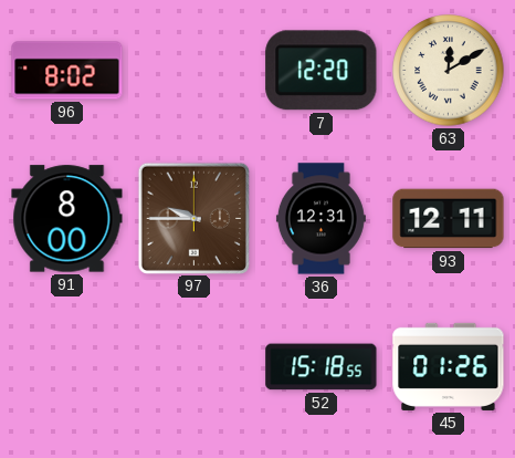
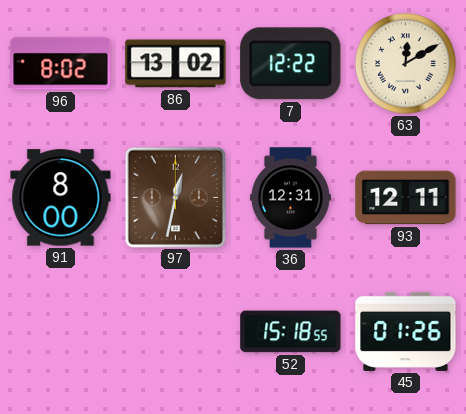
86: none -> 13:02
7: 12:20 -> 12:22
97: 9:45 -> 12:32
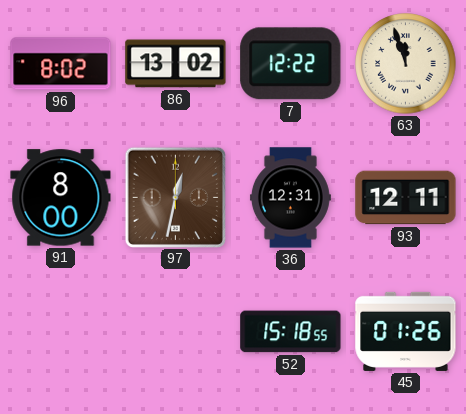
63: 12:10 -> 11:57
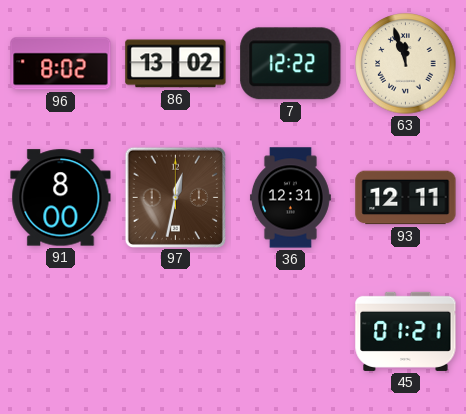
52: 15:18 -> none
45: 01:26 -> 01:21
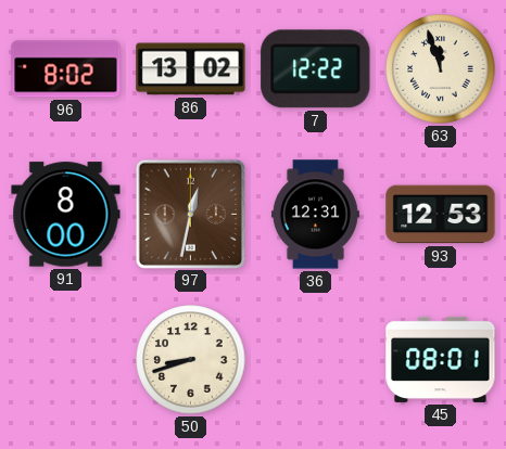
93: 12:11 -> 12:53
50: none -> 8:42
45: 01:21 -> 08:01
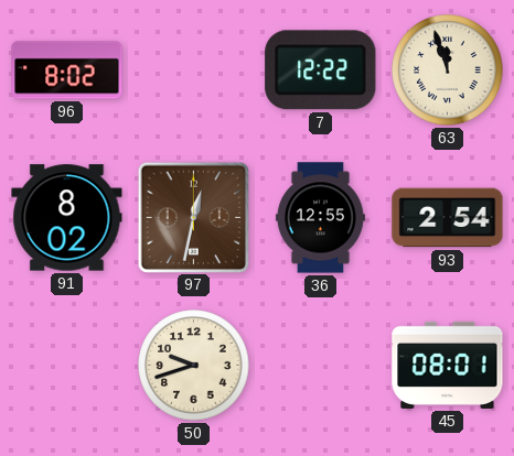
86: 13:02 -> none
91: 8:00 -> 8:02
36: 12:31 -> 12:55
93: 12:53 -> 2:54
50: 8:42 -> 9:42
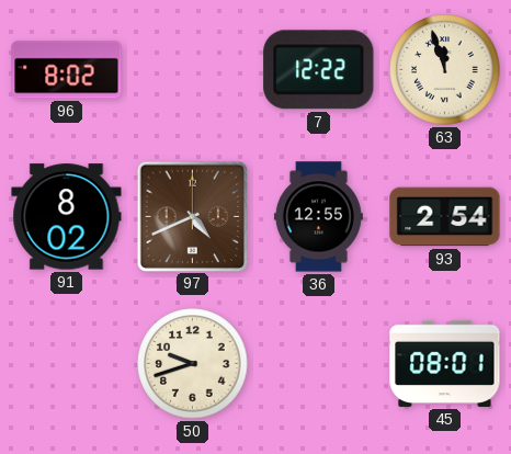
97: 12:32 -> 4:41
